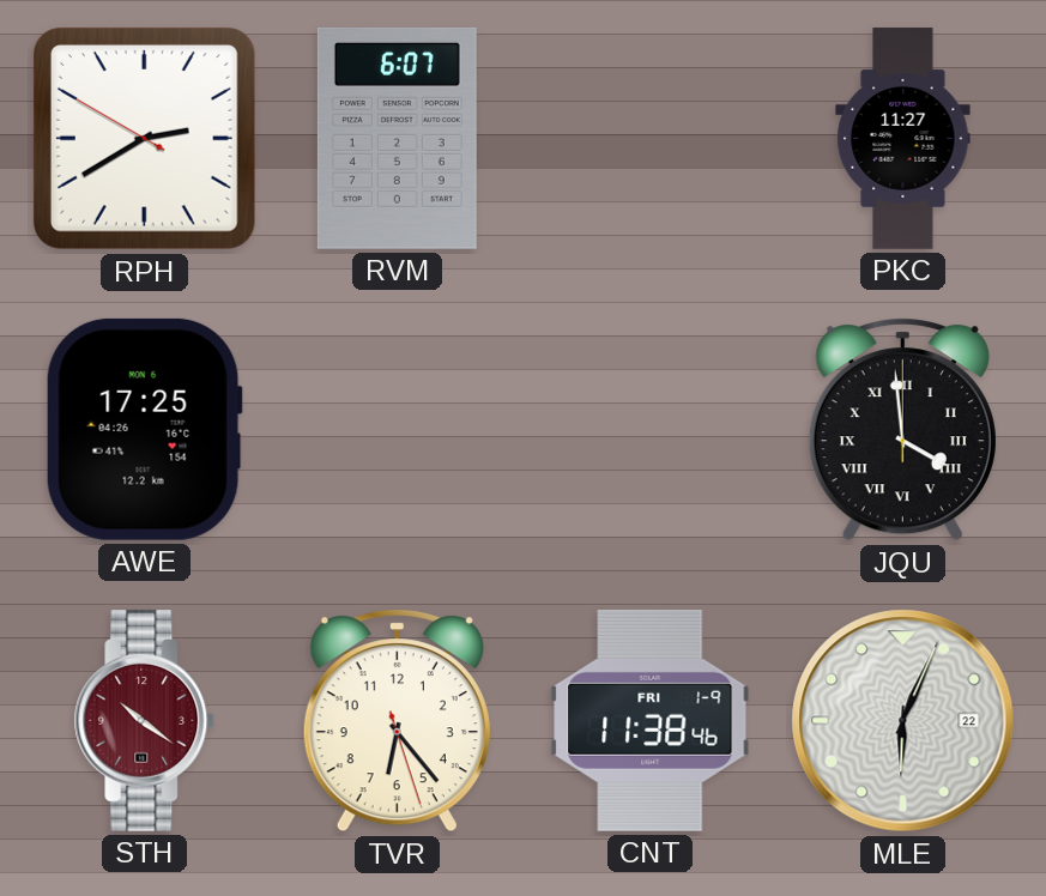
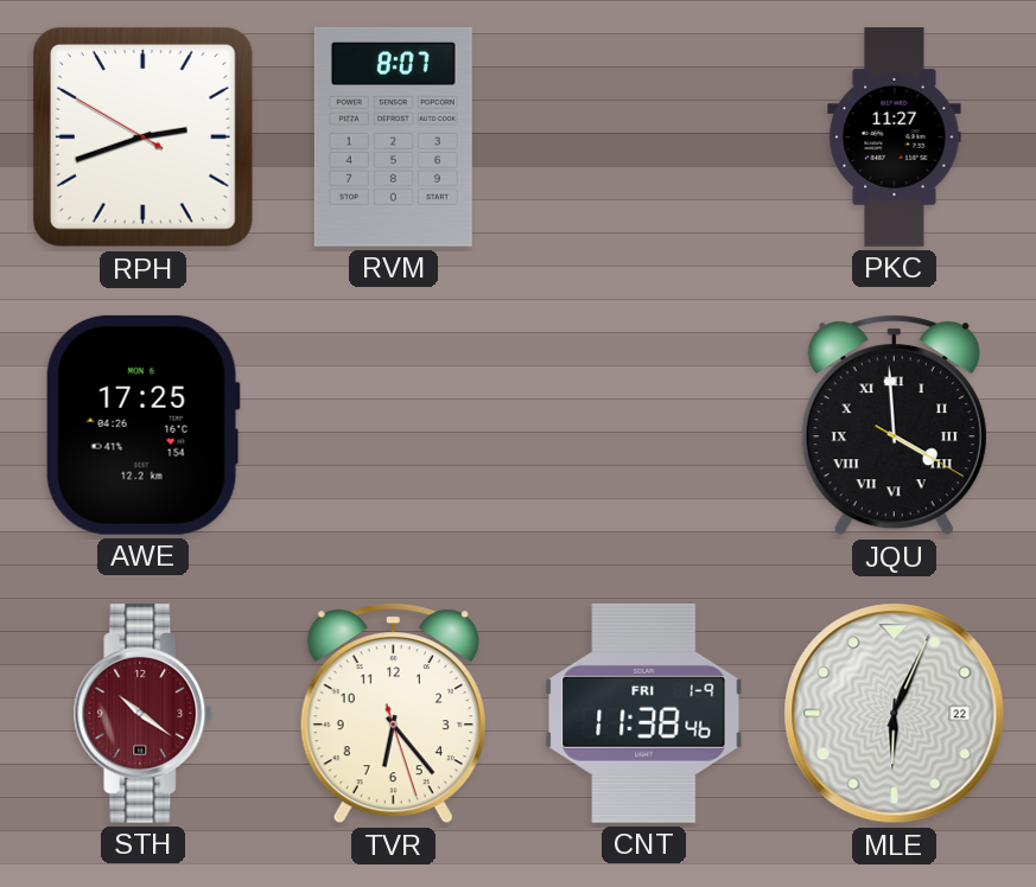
RPH: 2:39 -> 2:41
RVM: 6:07 -> 8:07
JQU: 3:59:00 -> 3:59:20
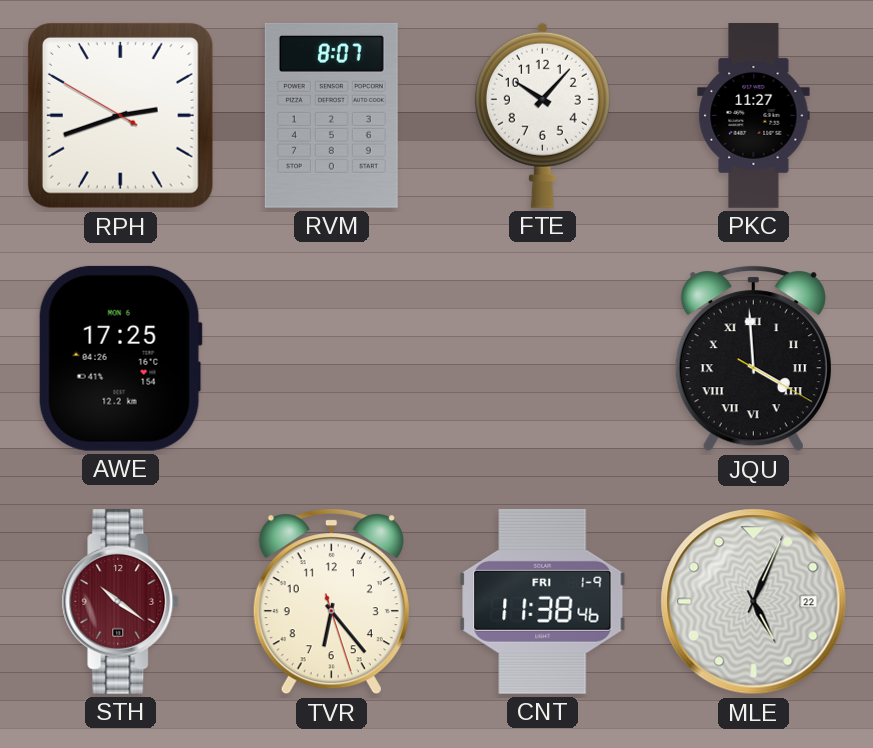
FTE: none -> 10:07
MLE: 6:04 -> 5:04
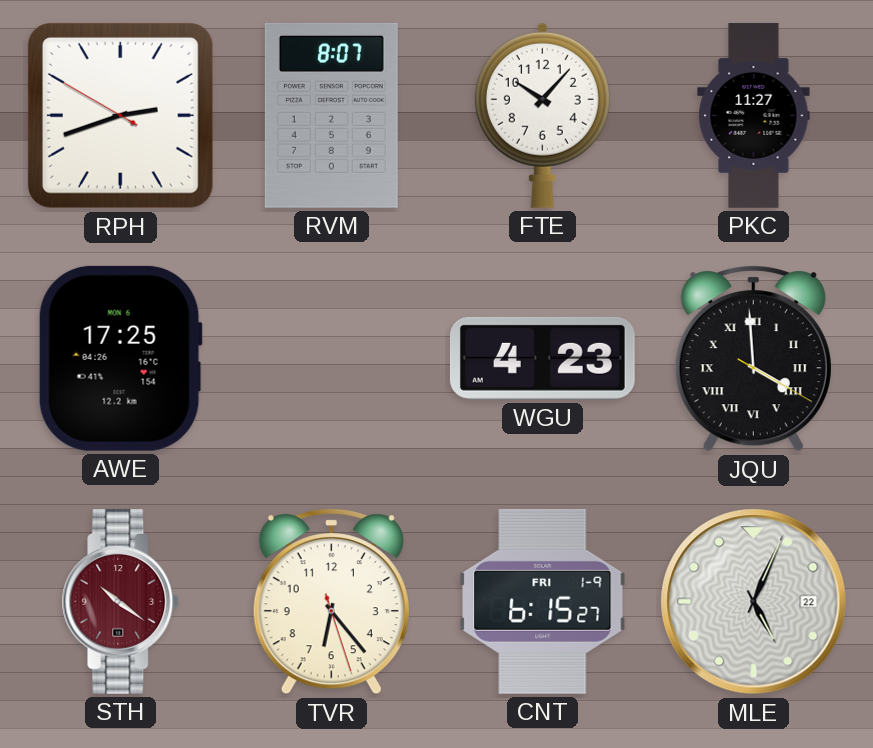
WGU: none -> 4:23
CNT: 11:38 -> 6:15
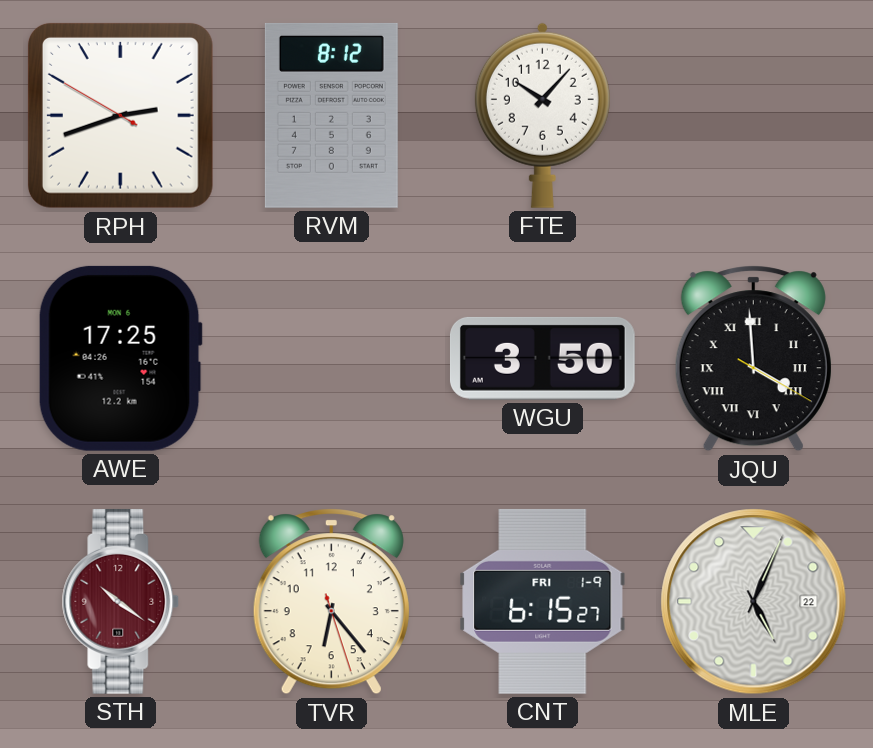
RVM: 8:07 -> 8:12
PKC: 11:27 -> none
WGU: 4:23 -> 3:50
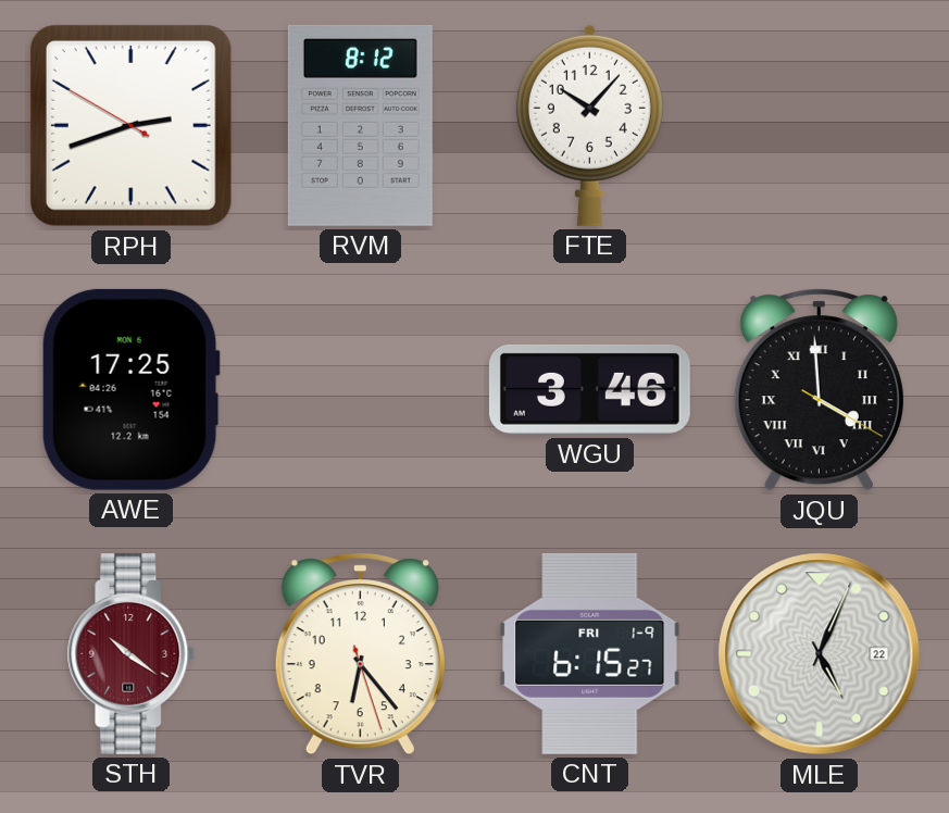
WGU: 3:50 -> 3:46
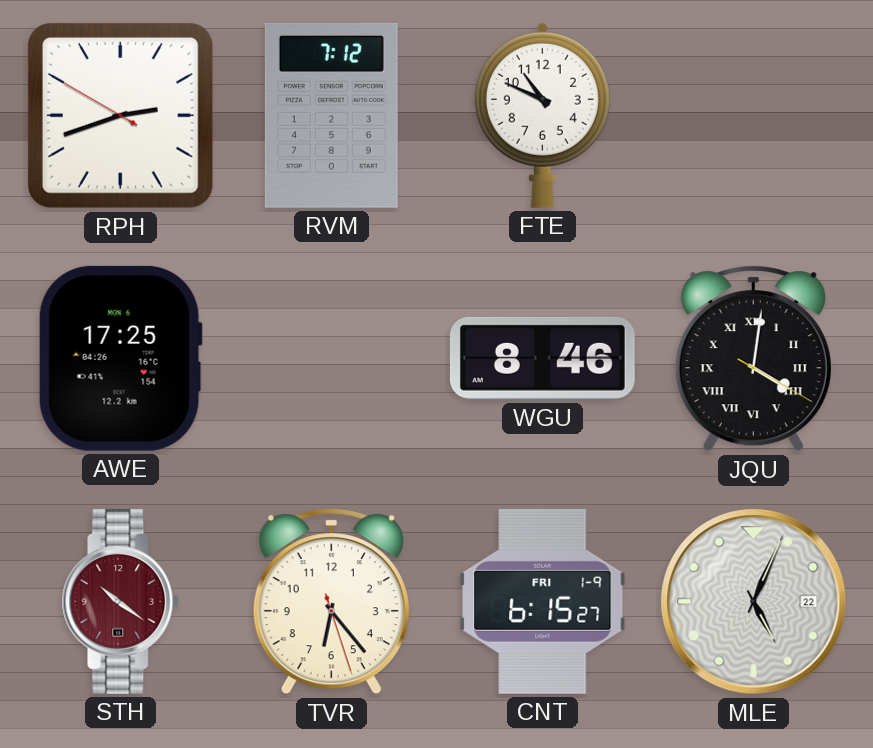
RVM: 8:12 -> 7:12
FTE: 10:07 -> 10:49
WGU: 3:46 -> 8:46
JQU: 3:59 -> 4:01
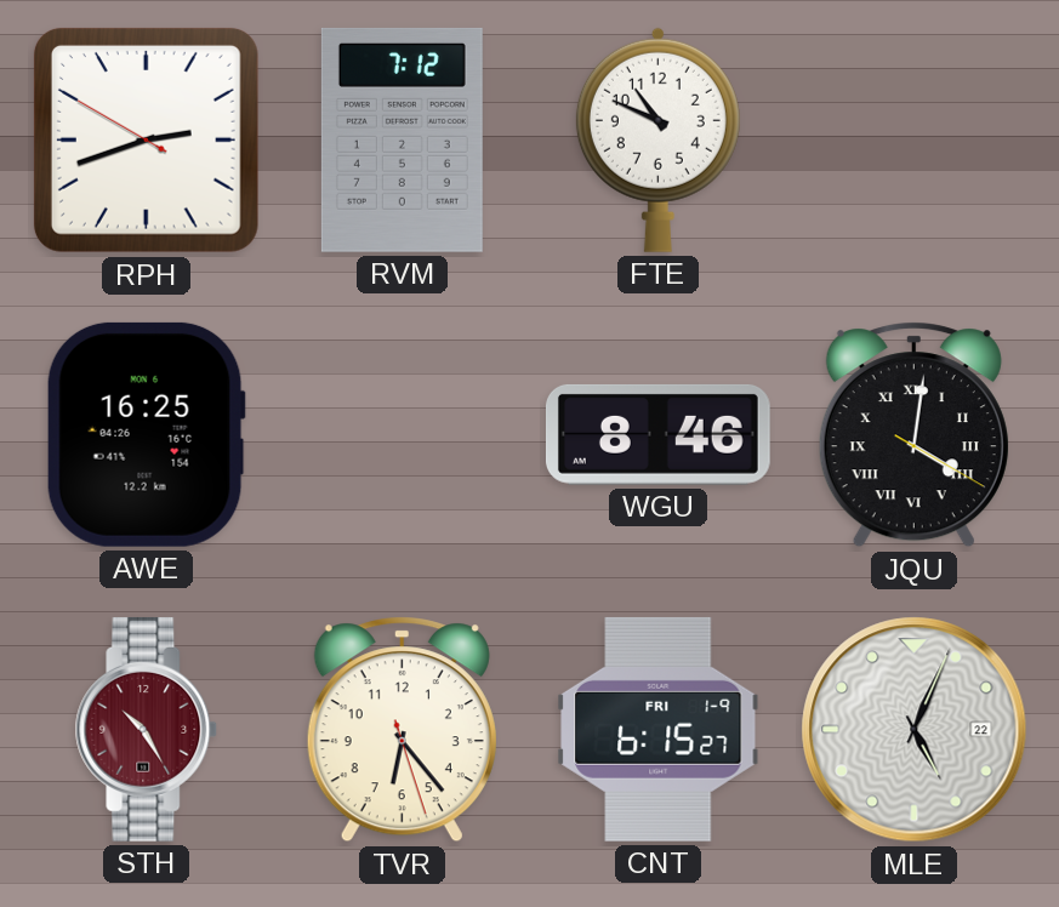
AWE: 17:25 -> 16:25
STH: 10:21 -> 10:25
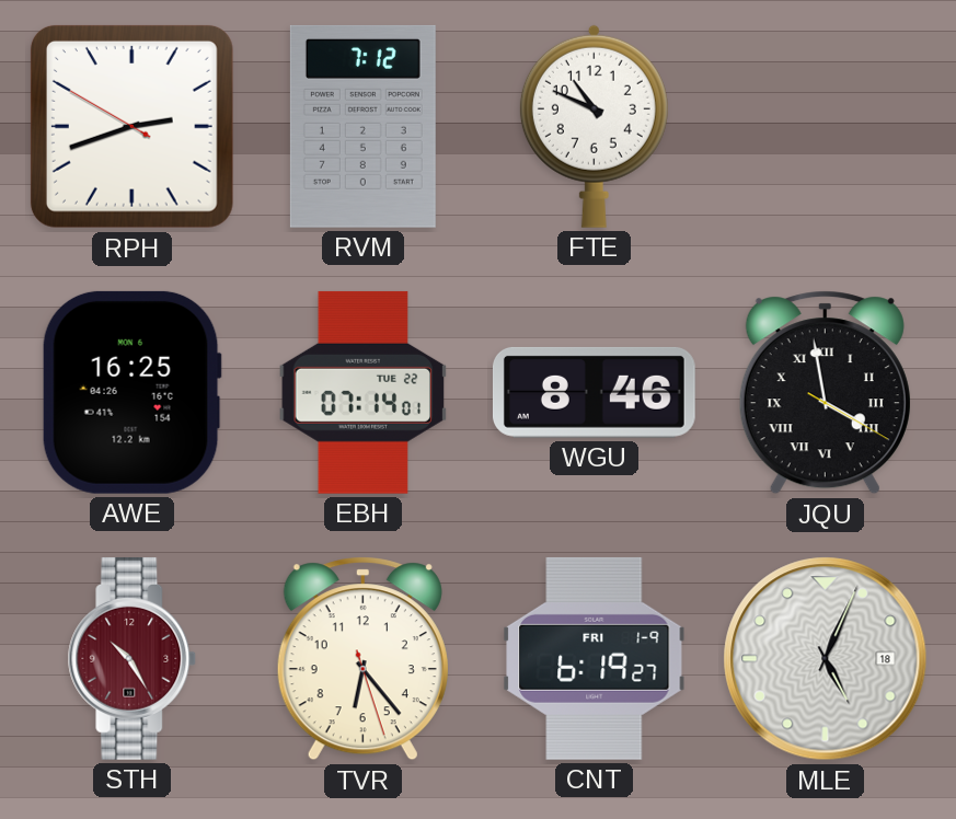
EBH: none -> 07:14
JQU: 4:01 -> 3:58
CNT: 6:15 -> 6:19
MLE date: 22 -> 18
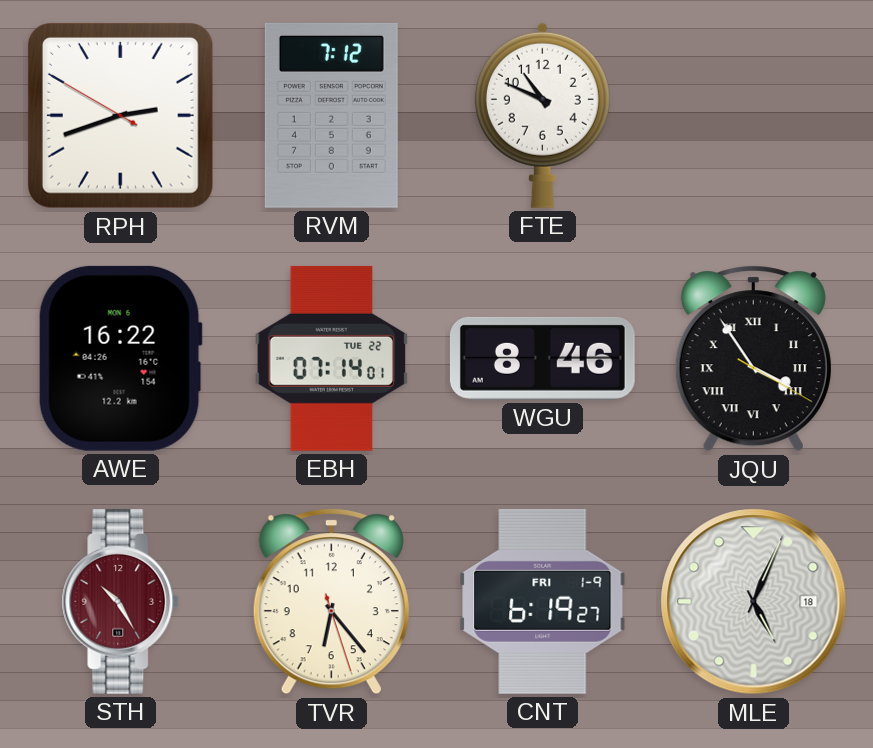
AWE: 16:25 -> 16:22
JQU: 3:58 -> 3:54
